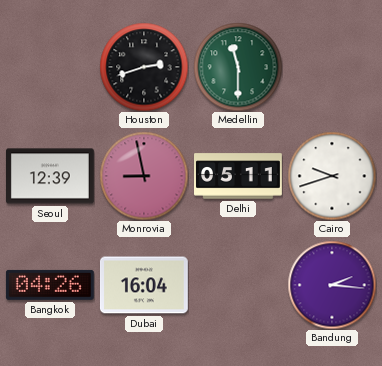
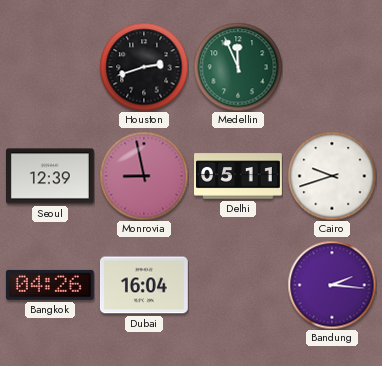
Medellin: 11:30 -> 11:56
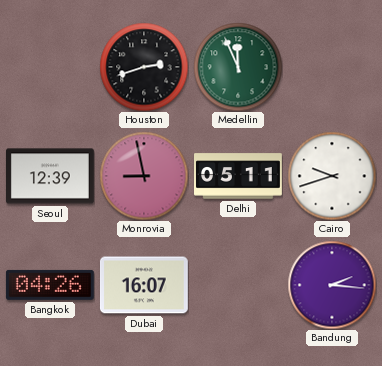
Dubai: 16:04 -> 16:07
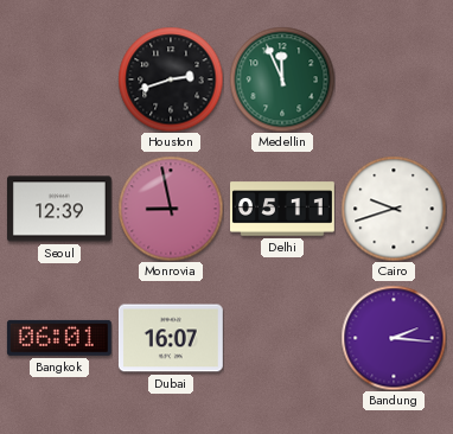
Bangkok: 04:26 -> 06:01
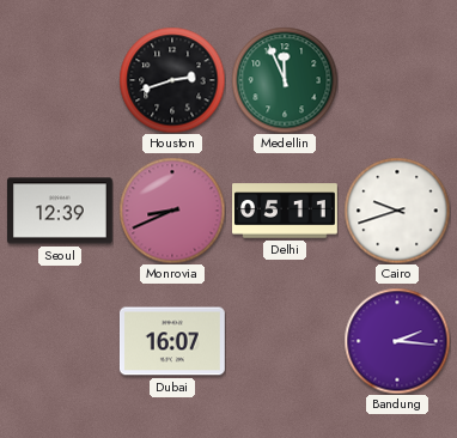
Monrovia: 8:58 -> 8:41
Bangkok: 06:01 -> none
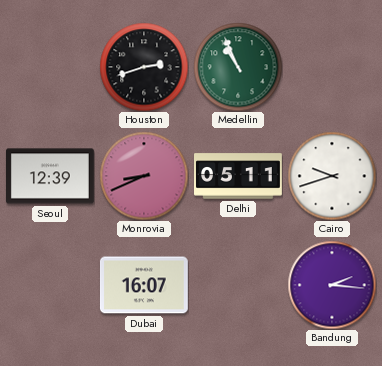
Medellin: 11:56 -> 10:56
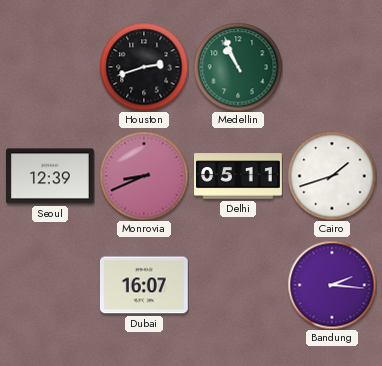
Cairo: 9:42 -> 1:42
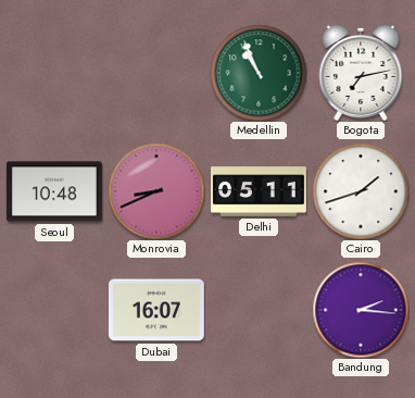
Houston: 2:42 -> none
Bogota: none -> 7:13
Seoul: 12:39 -> 10:48
